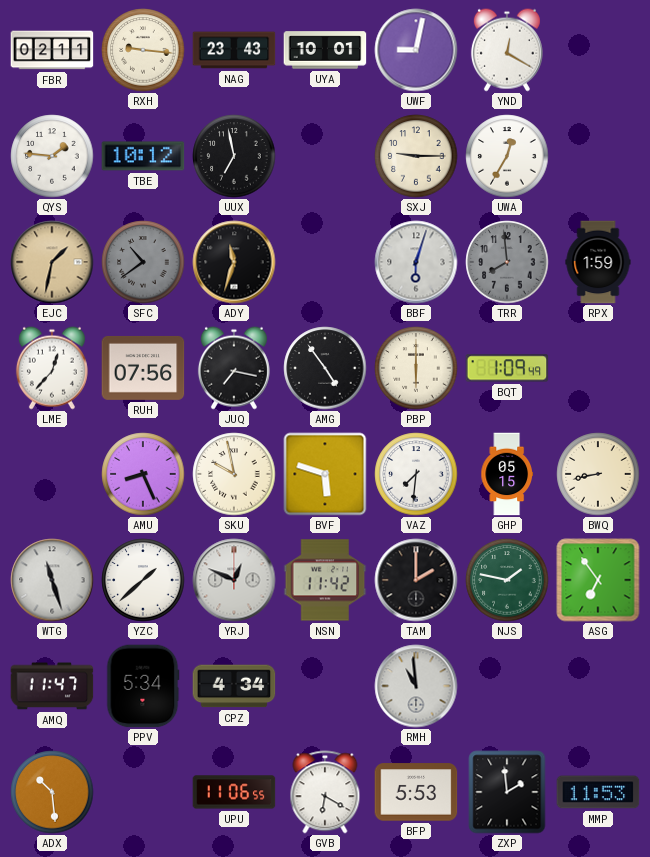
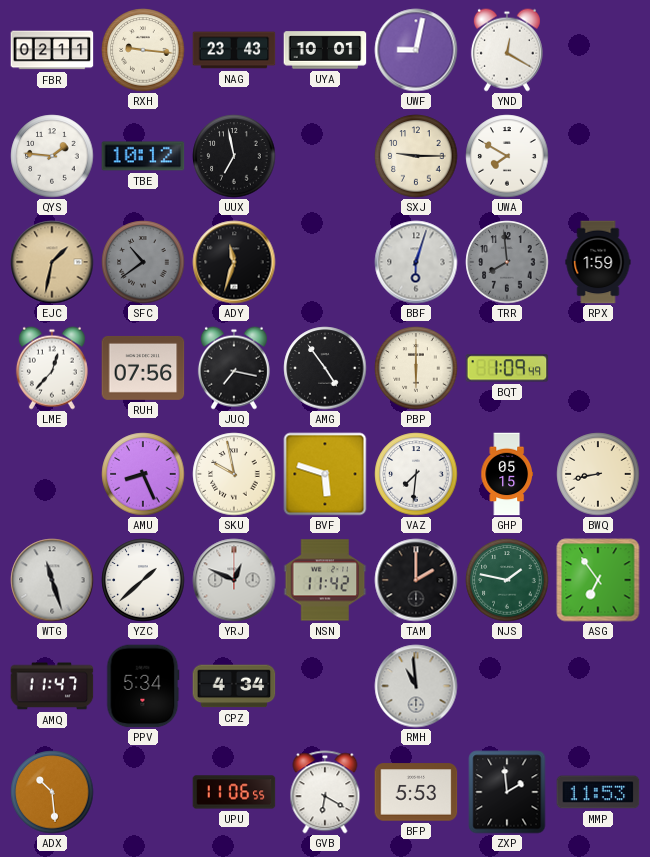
UWA: 12:35 -> 7:50
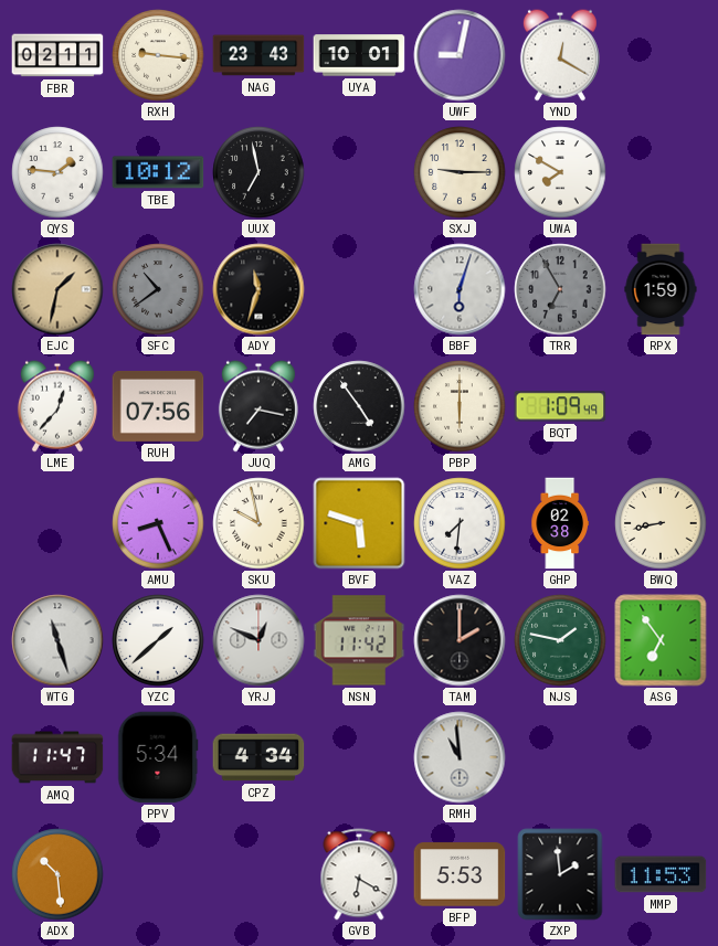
TRR: 7:59 -> 6:55
GHP: 05:15 -> 02:38
UPU: 11:06 -> none
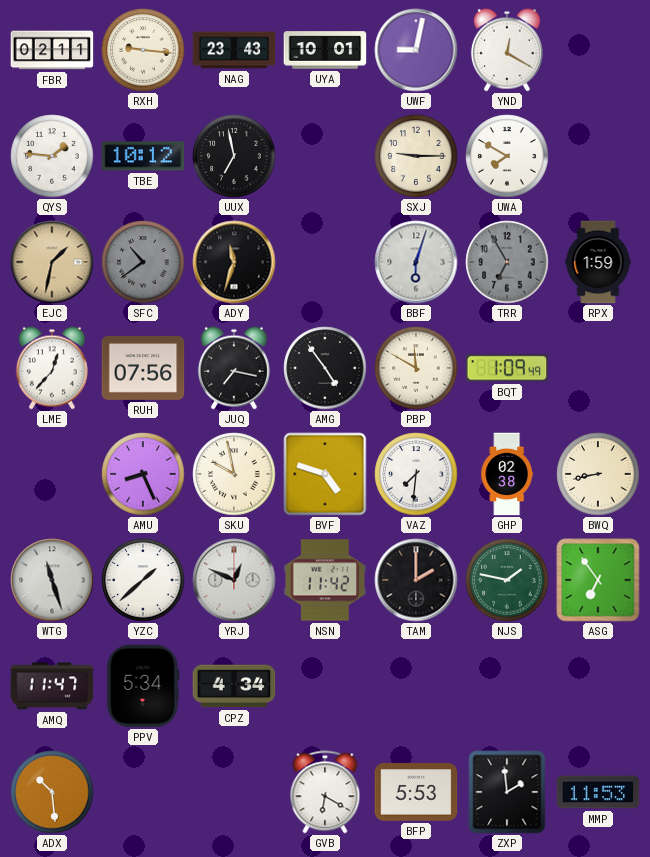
PBP: 6:00 -> 11:50
BVF: 5:48 -> 4:48
RMH: 10:59 -> none
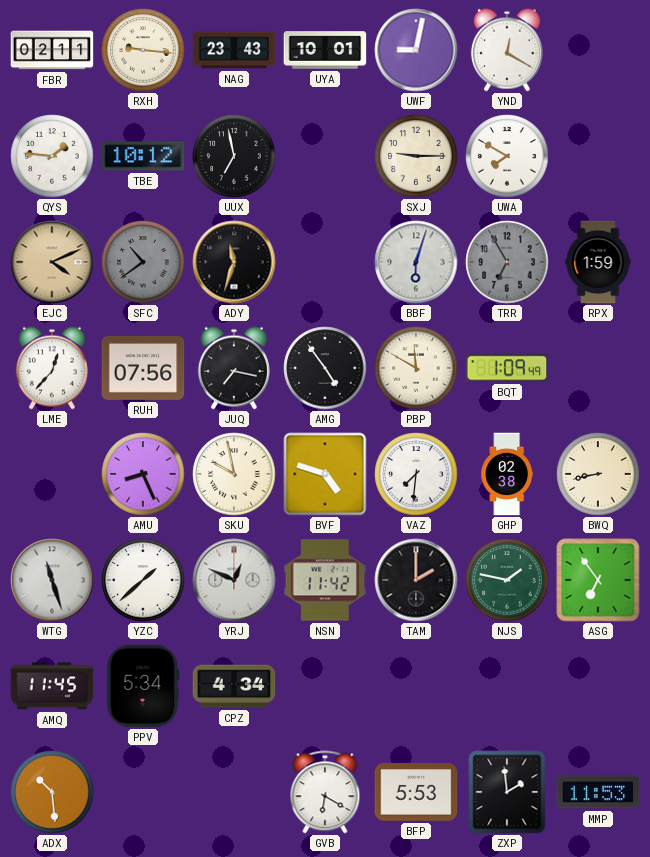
EJC: 1:32 -> 4:11
AMQ: 11:47 -> 11:45
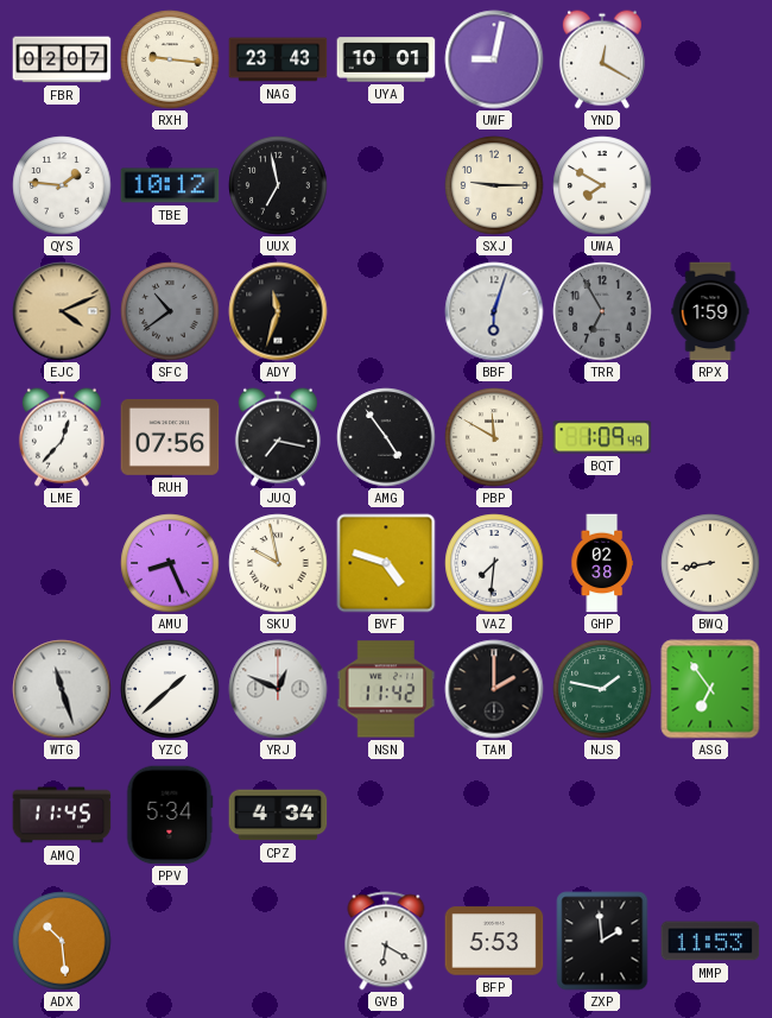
FBR: 02:11 -> 02:07
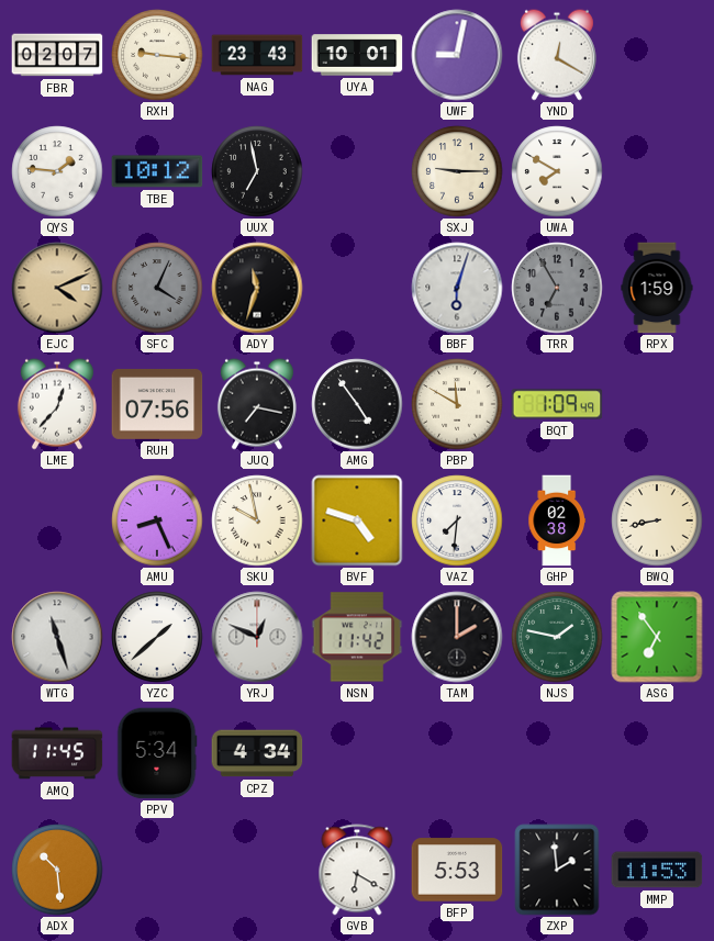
SFC: 10:39 -> 4:04
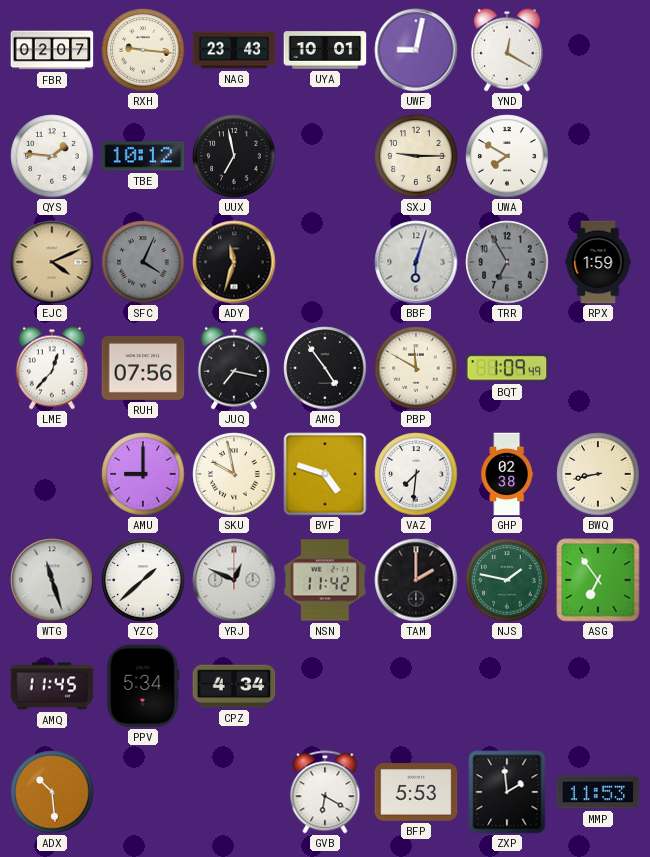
AMU: 8:26 -> 9:00
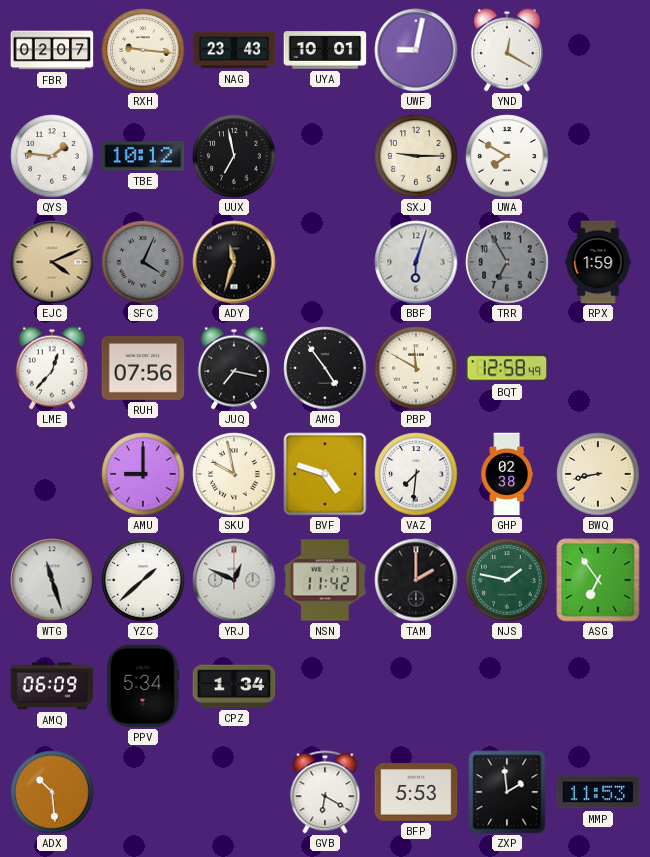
BQT: 1:09 -> 12:58
AMQ: 11:45 -> 06:09
CPZ: 4:34 -> 1:34
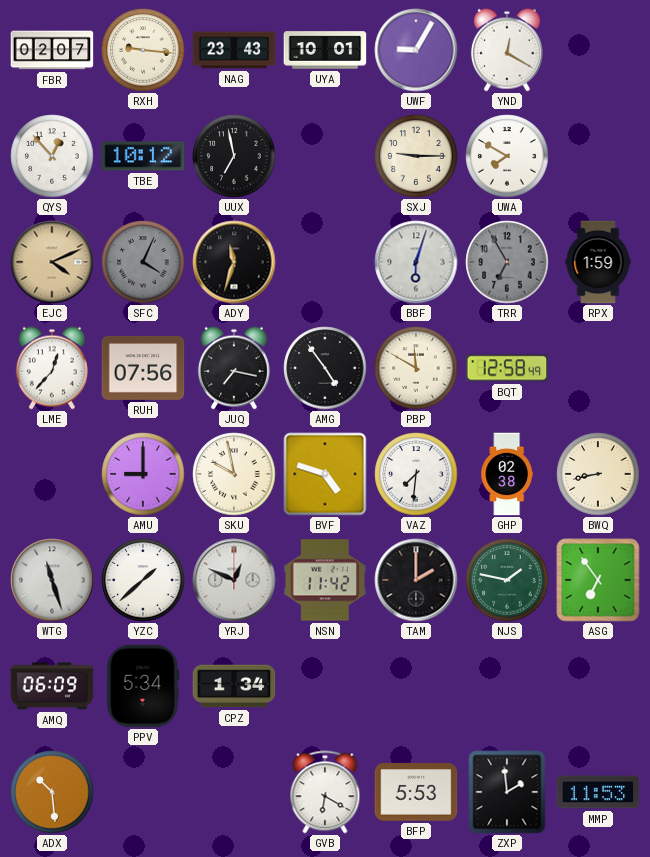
UWF: 9:02 -> 9:05
QYS: 1:46 -> 12:53
